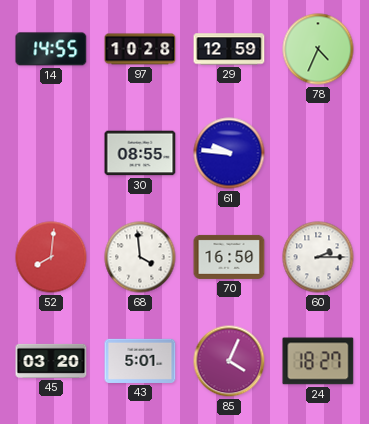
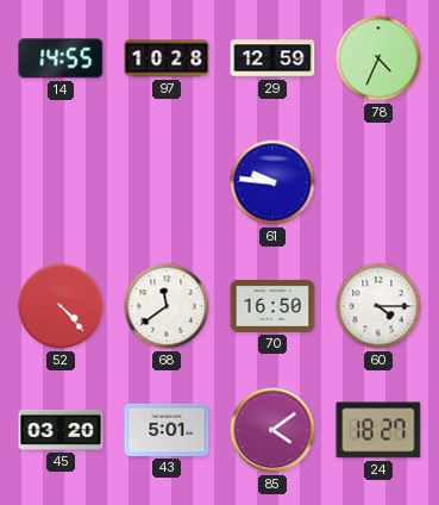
30: 08:55 -> none
52: 8:01 -> 4:23
68: 3:59 -> 11:39
60: 2:15 -> 4:15
85: 4:04 -> 4:09
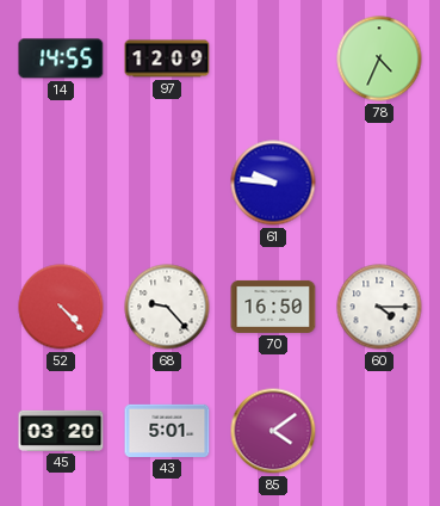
97: 10:28 -> 12:09
29: 12:59 -> none
68: 11:39 -> 9:23
24: 18:27 -> none
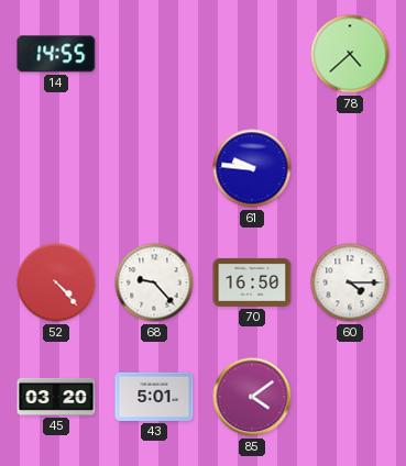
97: 12:09 -> none
78: 4:34 -> 4:38
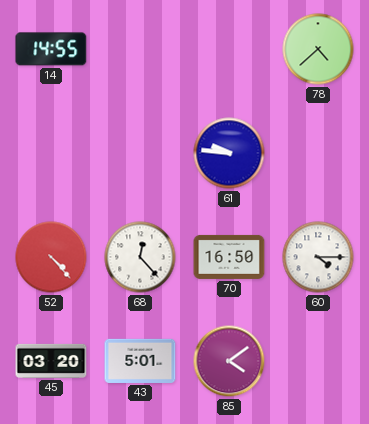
68: 9:23 -> 12:23
